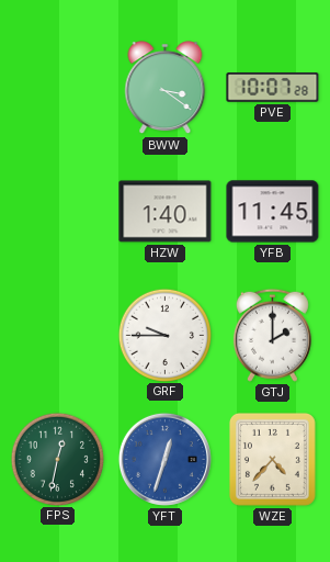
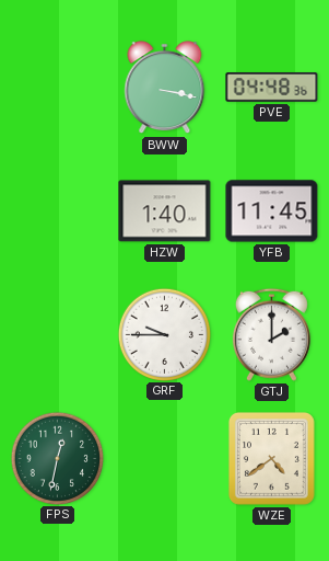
BWW: 3:21 -> 3:17
PVE: 10:07 -> 04:48
YFT: 12:33 -> none
WZE: 4:37 -> 4:39
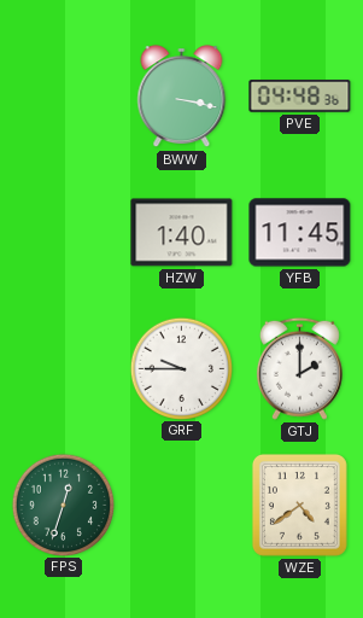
FPS: 12:32 -> 12:33
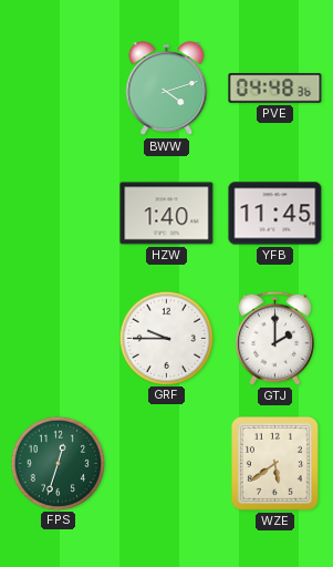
BWW: 3:17 -> 4:12
WZE: 4:39 -> 5:39
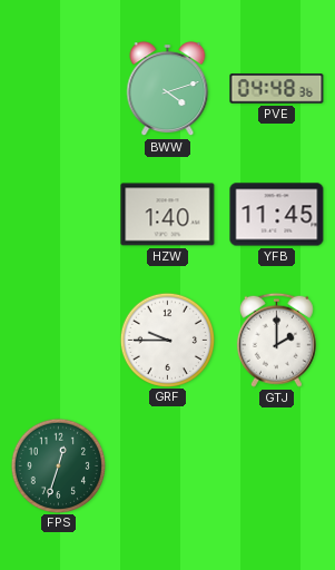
WZE: 5:39 -> none
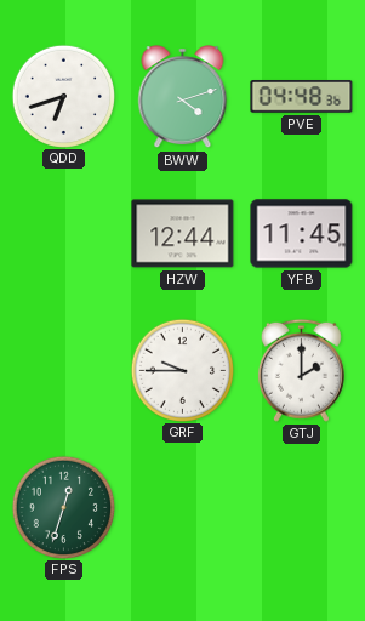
QDD: none -> 6:42
HZW: 1:40 -> 12:44
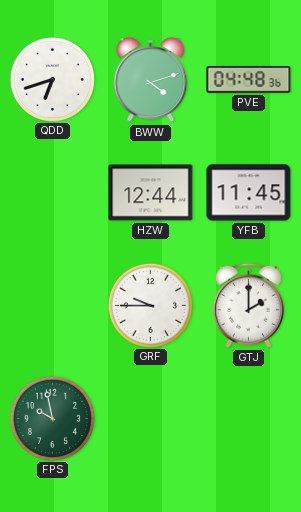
FPS: 12:33 -> 9:58
